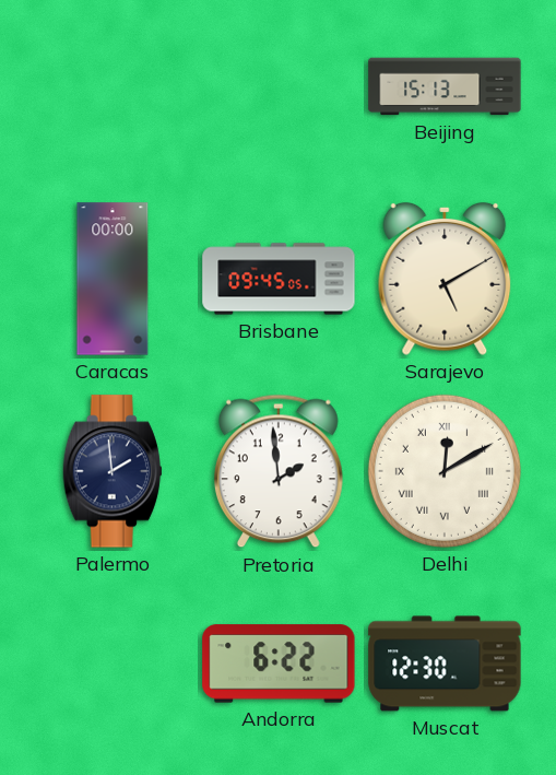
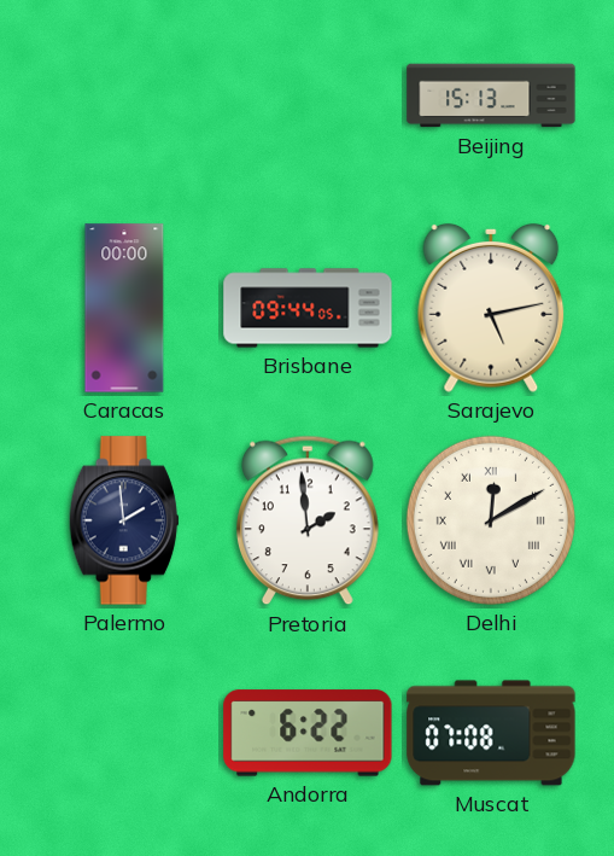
Brisbane: 09:45 -> 09:44
Sarajevo: 5:10 -> 5:13
Muscat: 12:30 -> 07:08
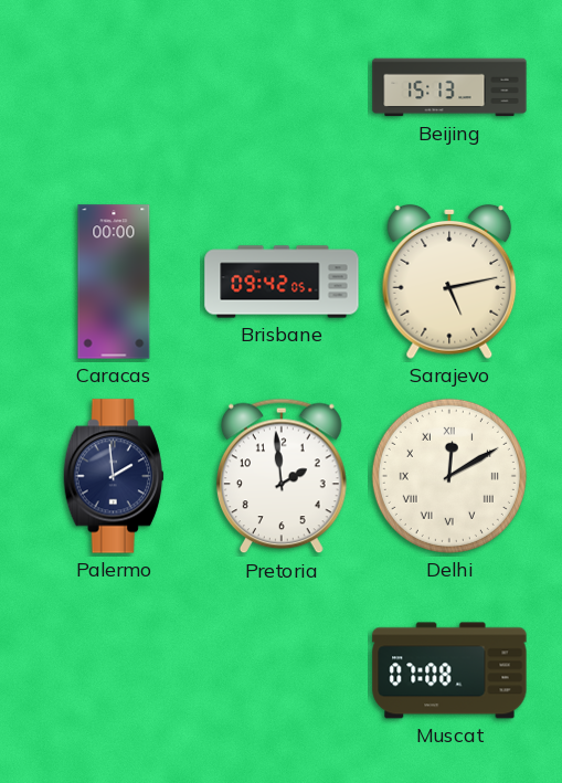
Brisbane: 09:44 -> 09:42
Andorra: 6:22 -> none
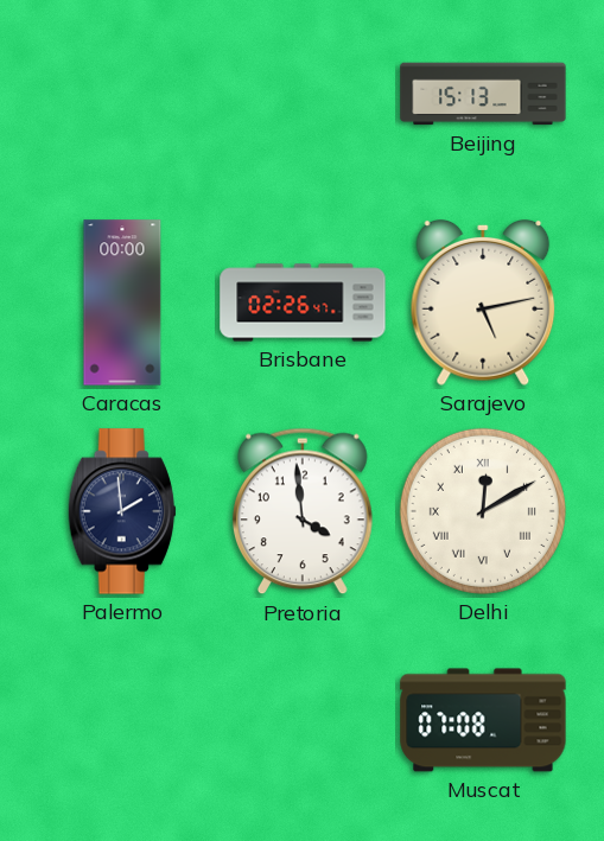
Brisbane: 09:42 -> 02:26
Pretoria: 1:59 -> 3:59
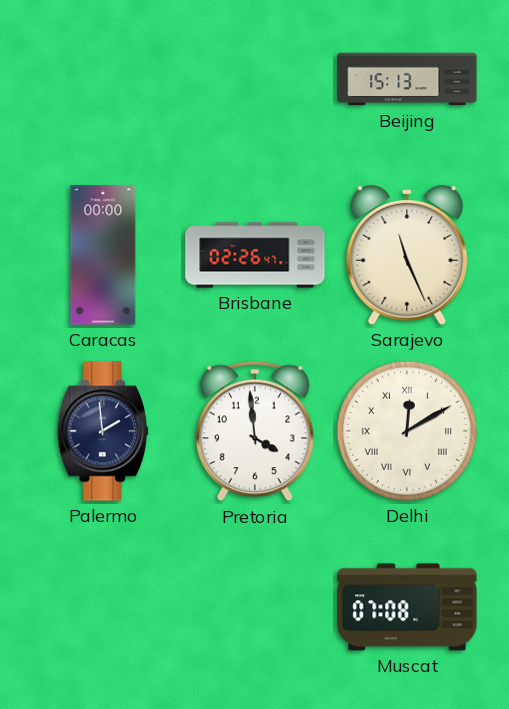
Sarajevo: 5:13 -> 11:26
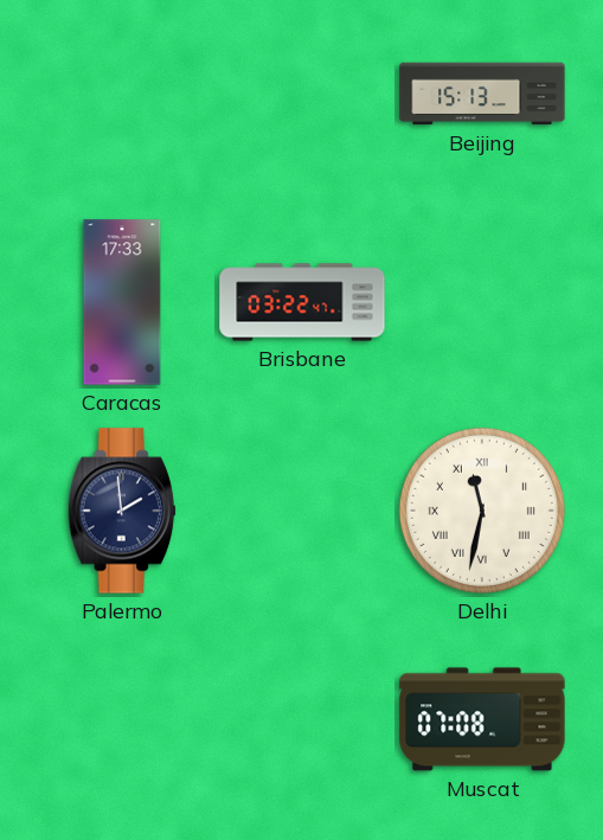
Caracas: 00:00 -> 17:33
Brisbane: 02:26 -> 03:22
Sarajevo: 11:26 -> none
Pretoria: 3:59 -> none
Delhi: 12:10 -> 11:32
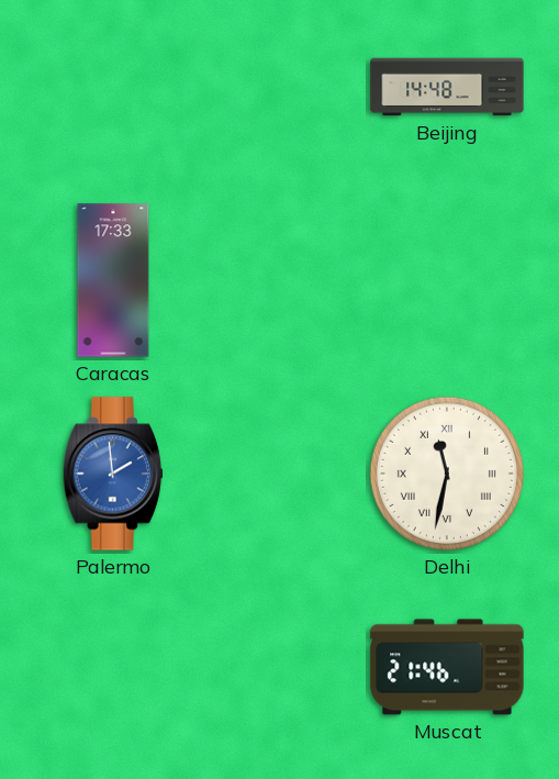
Beijing: 15:13 -> 14:48
Brisbane: 03:22 -> none
Palermo dial: navy -> blue
Muscat: 07:08 -> 21:46
